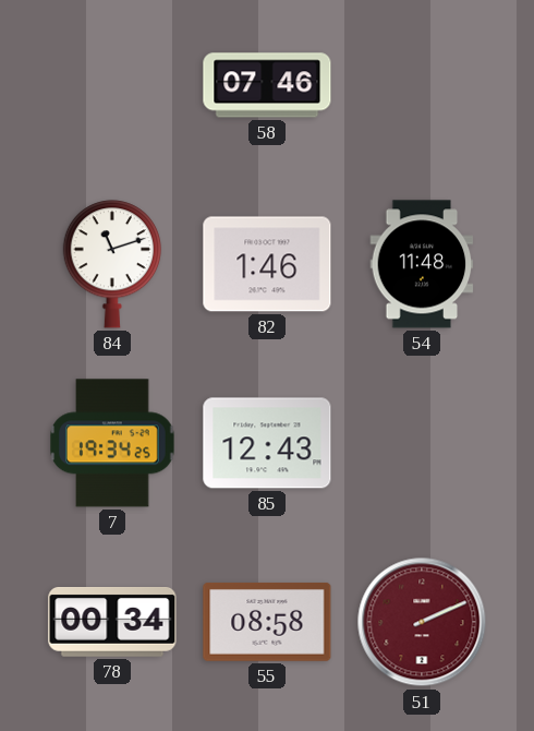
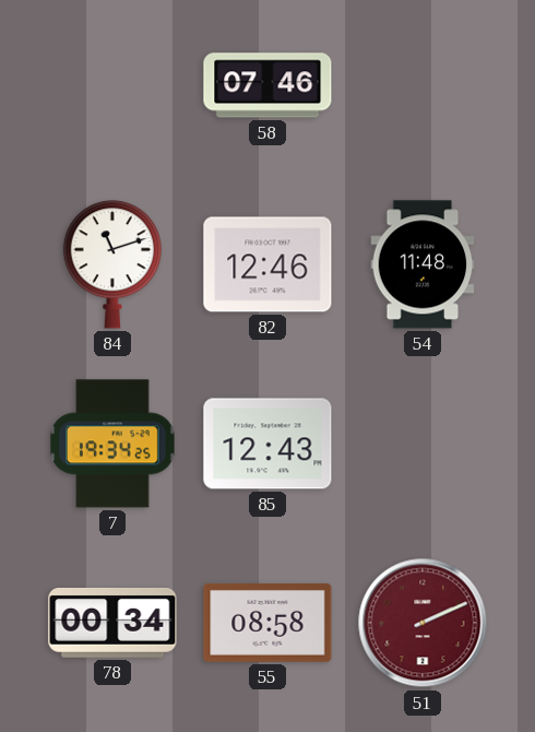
82: 1:46 -> 12:46
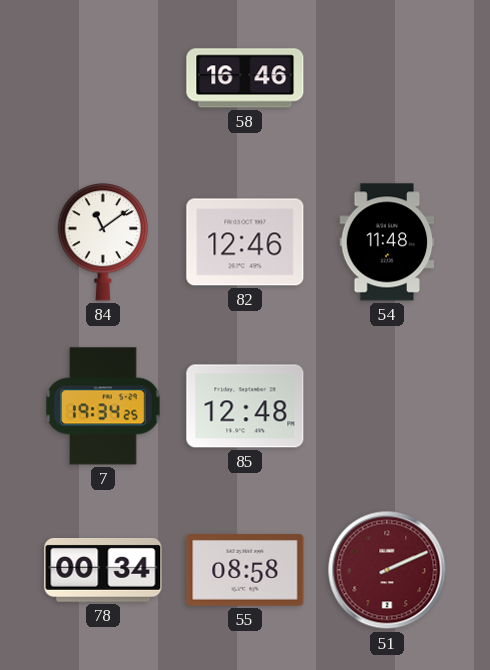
58: 07:46 -> 16:46
84: 11:12 -> 11:09
85: 12:43 -> 12:48
